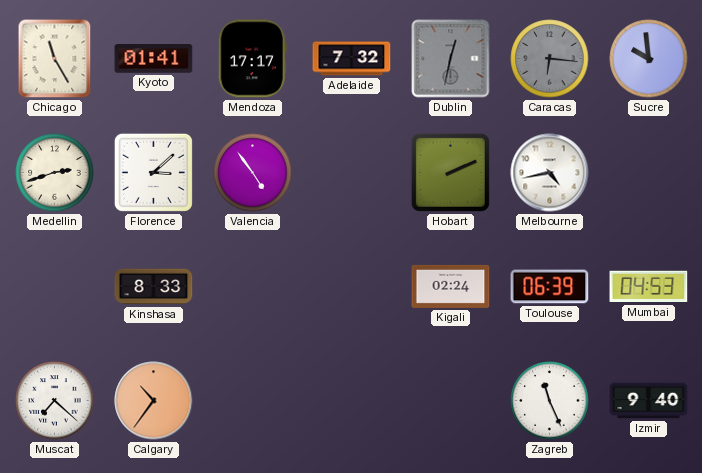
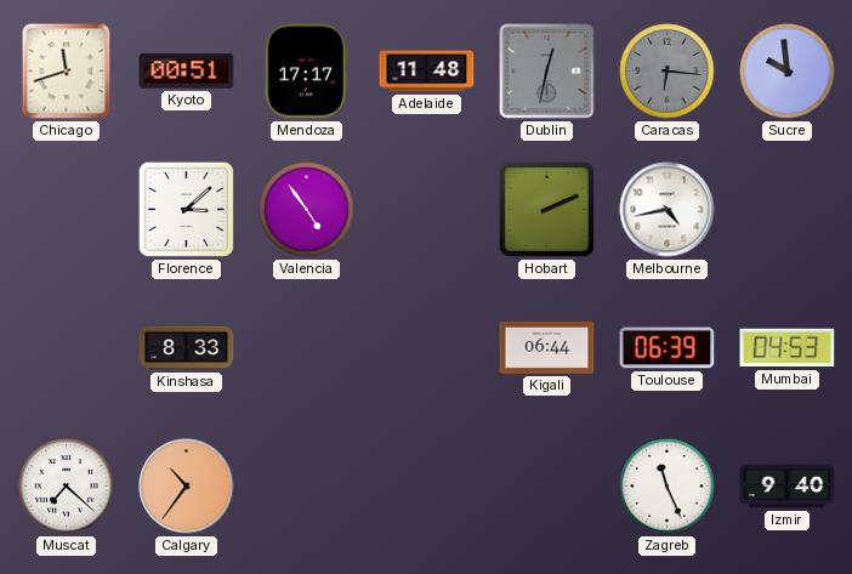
Chicago: 11:25 -> 11:42
Kyoto: 01:41 -> 00:51
Adelaide: 7:32 -> 11:48
Medellin: 2:42 -> none
Kigali: 02:24 -> 06:44
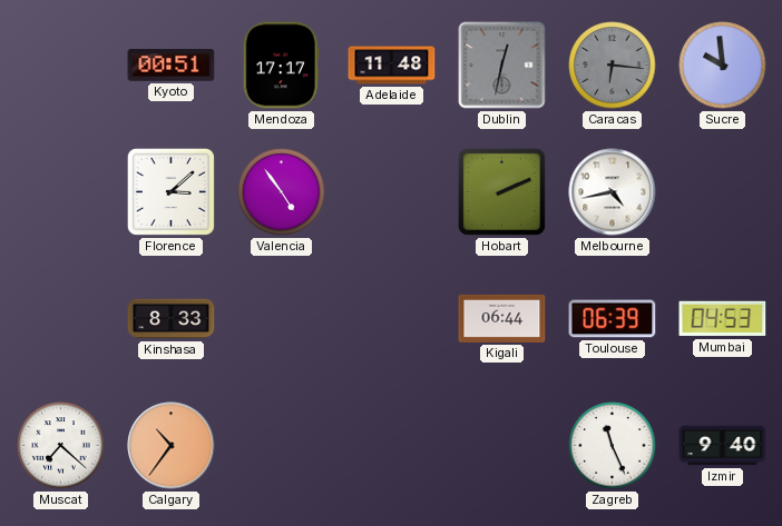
Chicago: 11:42 -> none
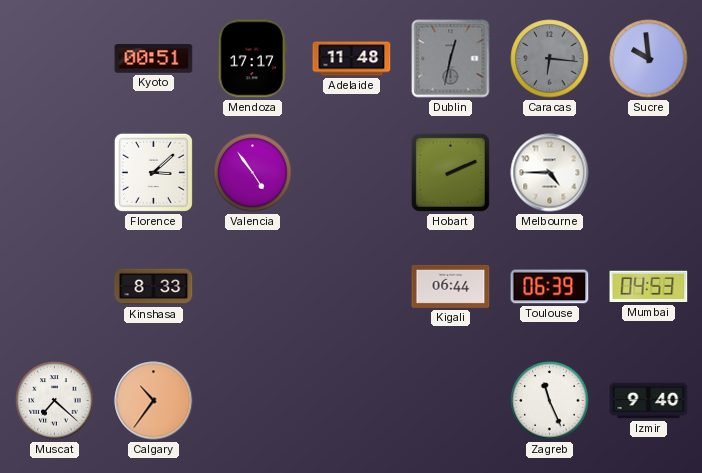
Melbourne: 4:43 -> 4:45
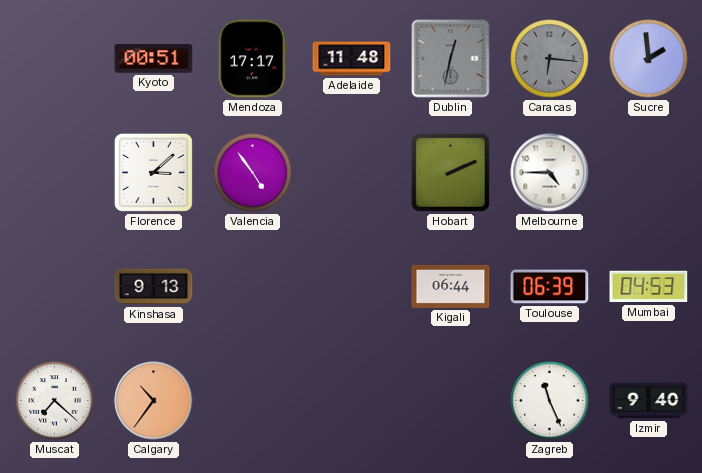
Sucre: 9:59 -> 1:59
Kinshasa: 8:33 -> 9:13
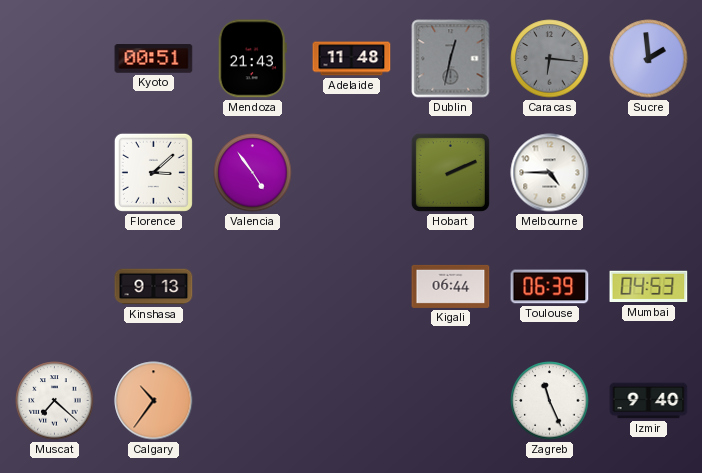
Mendoza: 17:17 -> 21:43
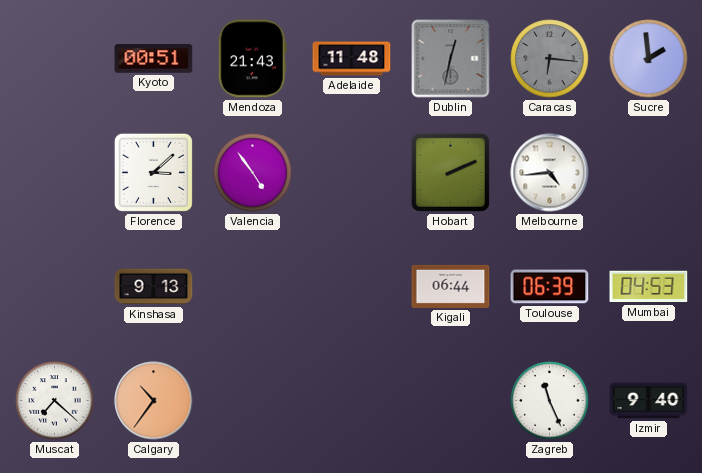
Melbourne: 4:45 -> 4:44
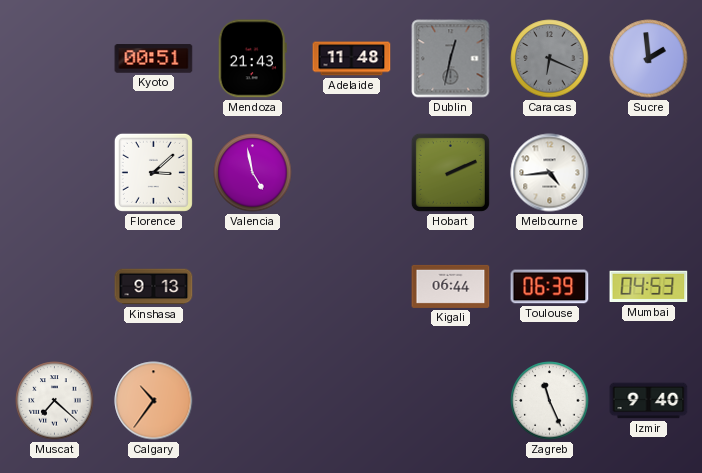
Caracas: 6:16 -> 6:19
Valencia: 4:54 -> 4:58
